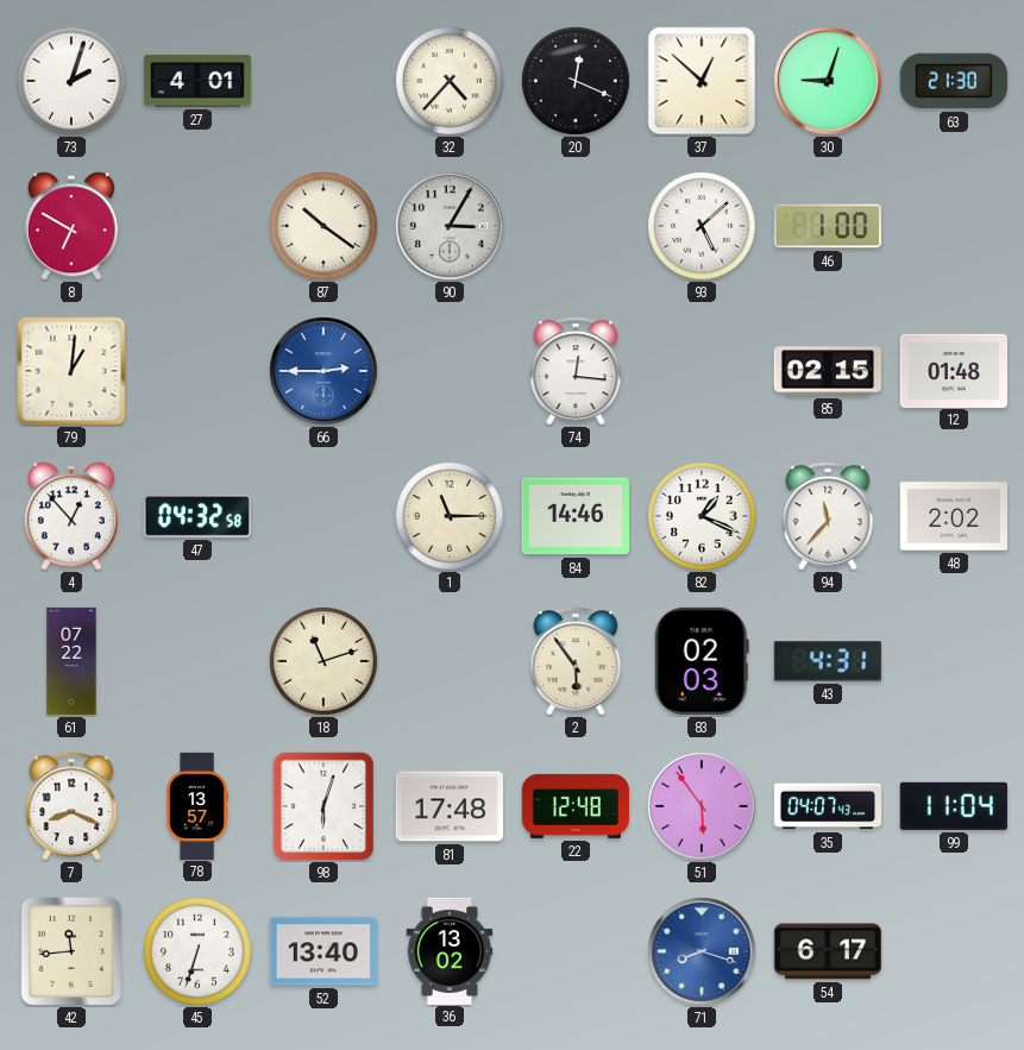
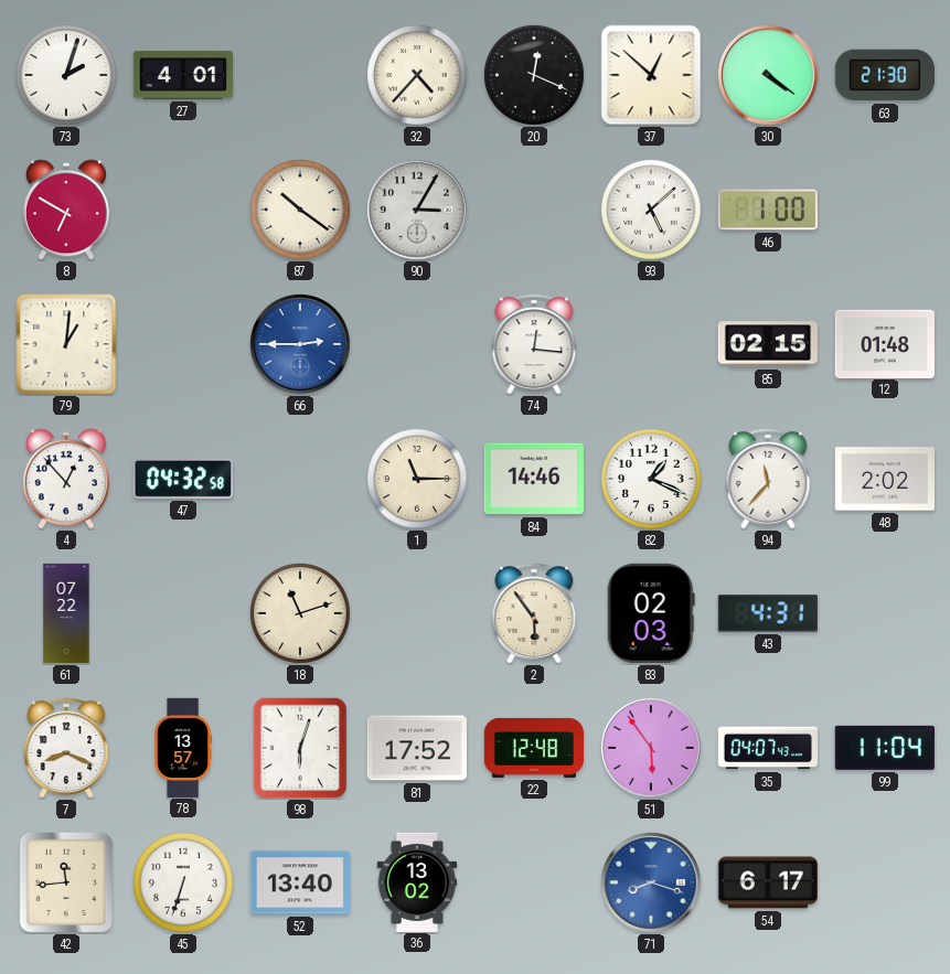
30: 9:03 -> 4:21
81: 17:48 -> 17:52
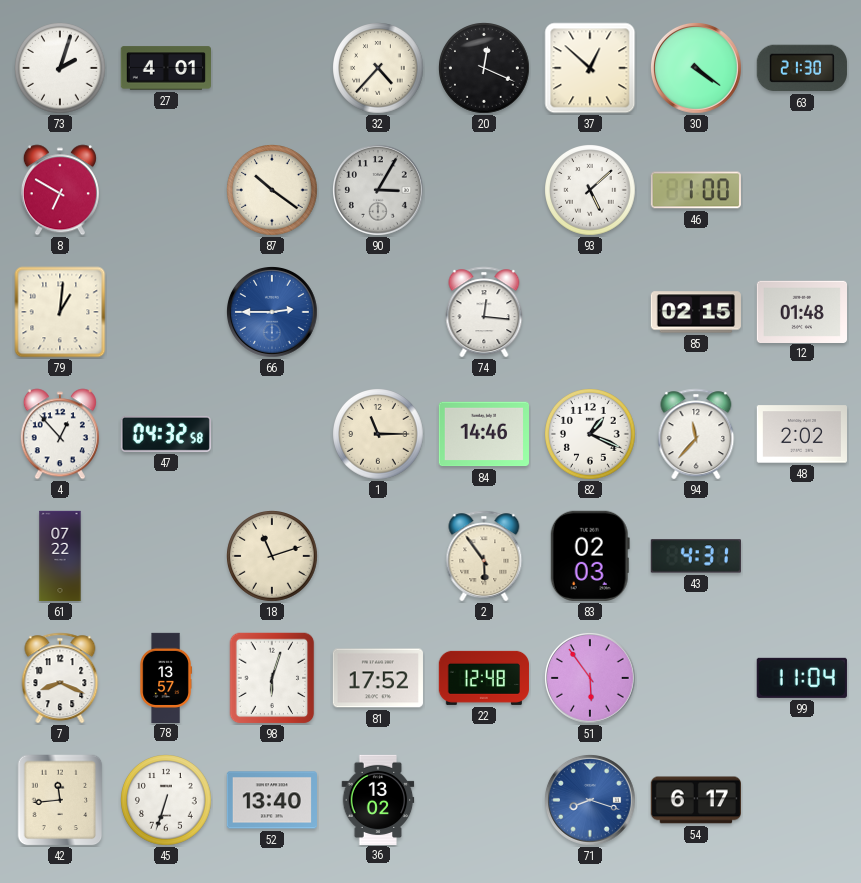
35: 04:07 -> none
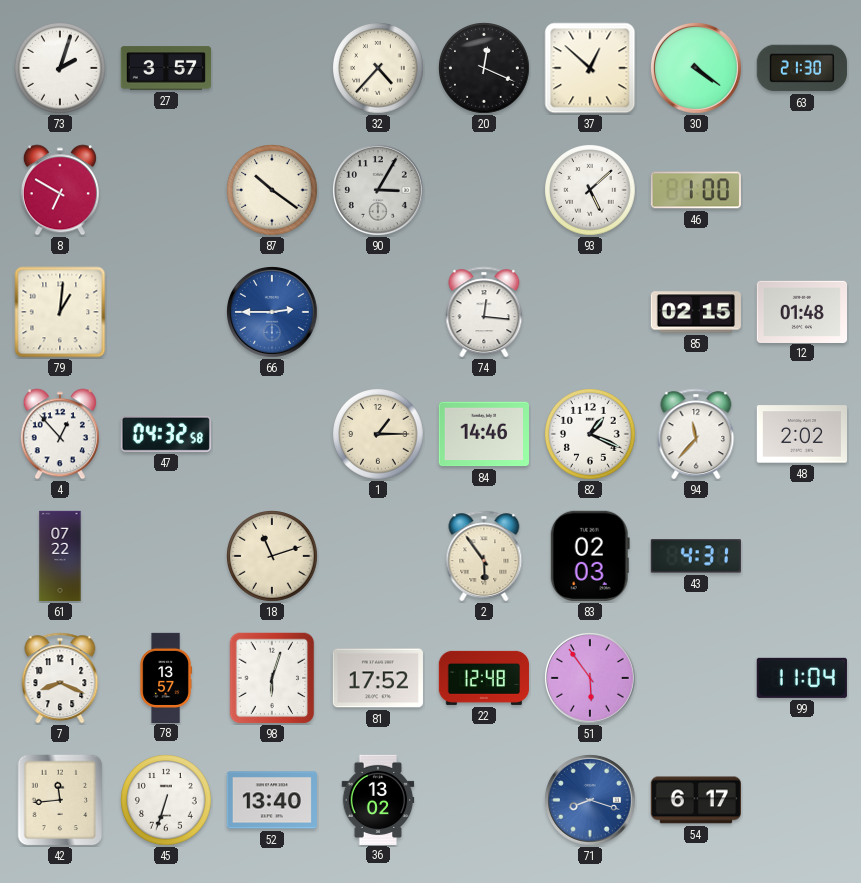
27: 4:01 -> 3:57
1: 11:15 -> 1:15
